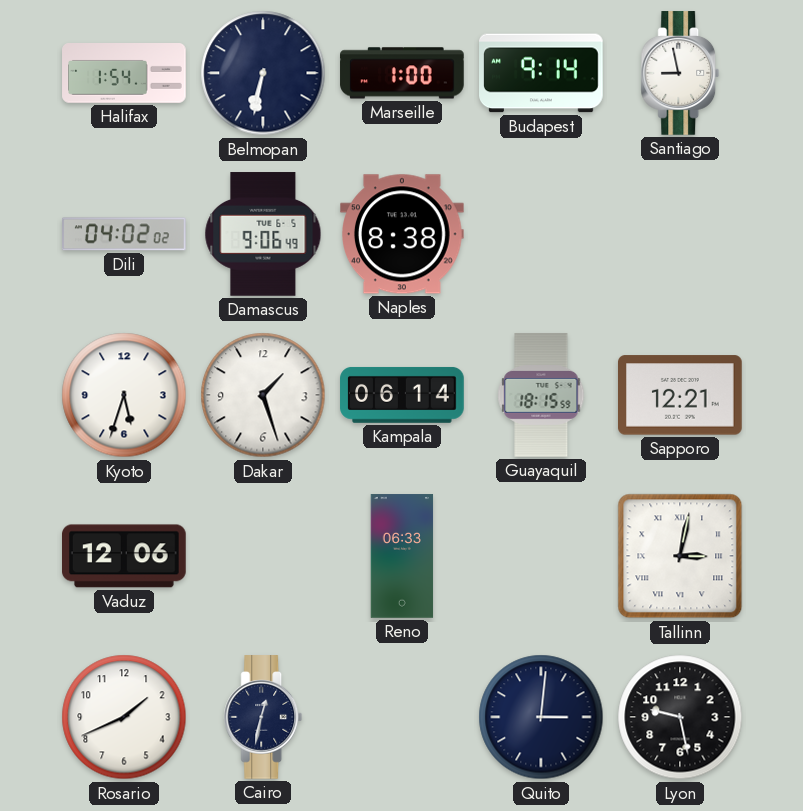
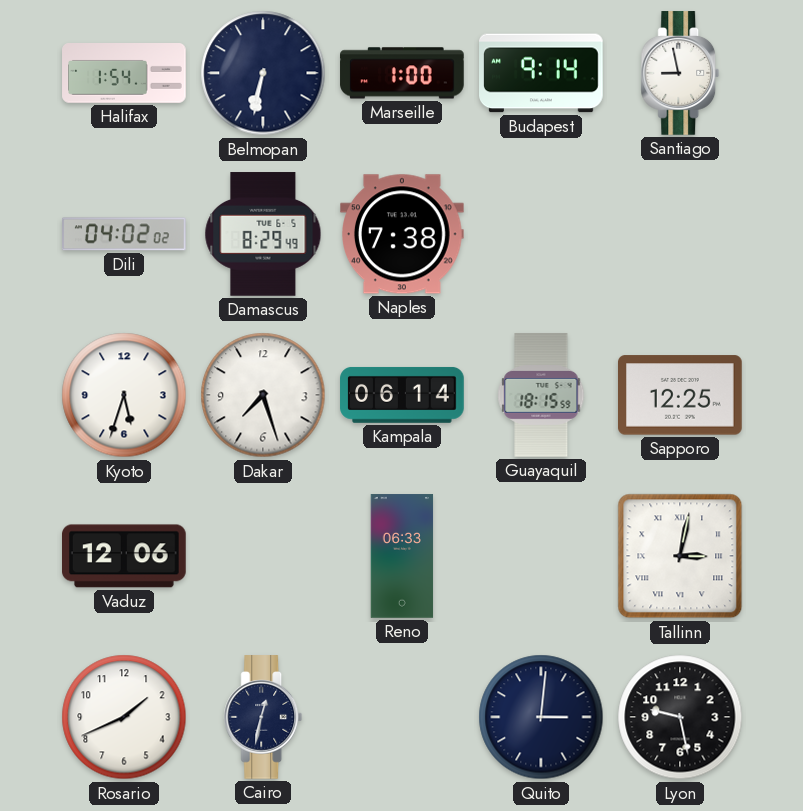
Damascus: 9:06 -> 8:29
Naples: 8:38 -> 7:38
Dakar: 1:27 -> 7:27
Sapporo: 12:21 -> 12:25
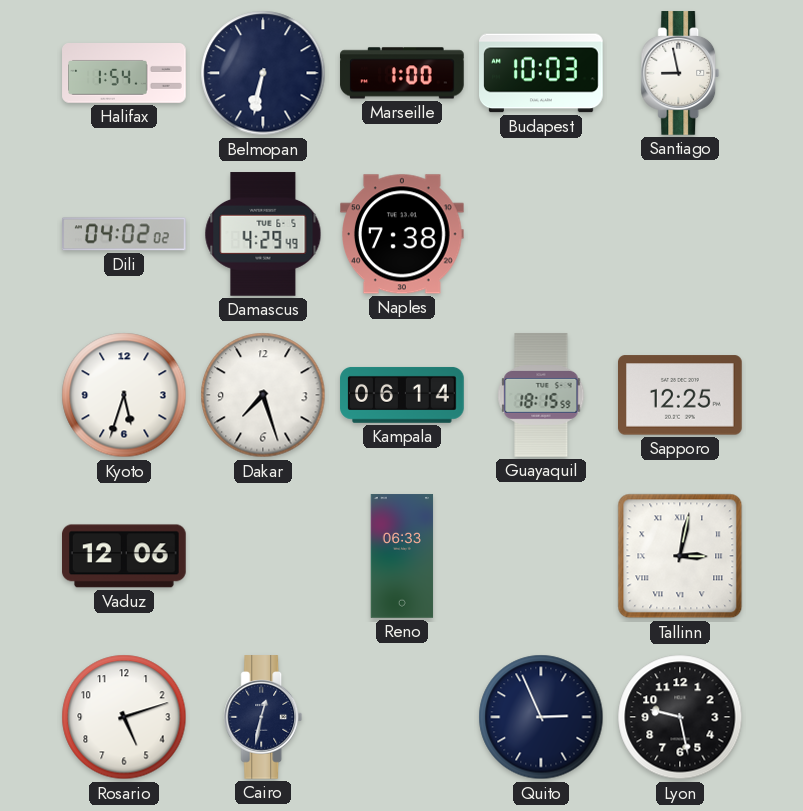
Budapest: 9:14 -> 10:03
Damascus: 8:29 -> 4:29
Rosario: 1:41 -> 5:12
Quito: 3:01 -> 2:56
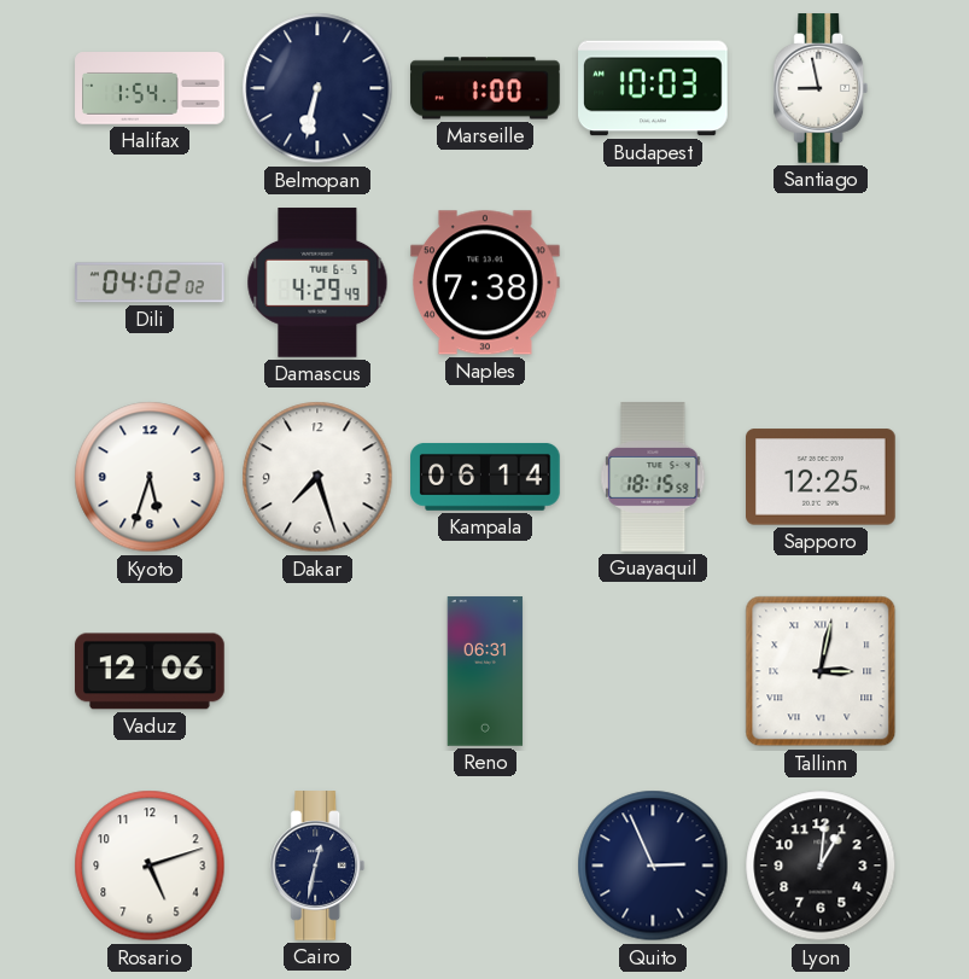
Reno: 06:33 -> 06:31
Lyon: 9:28 -> 1:01
